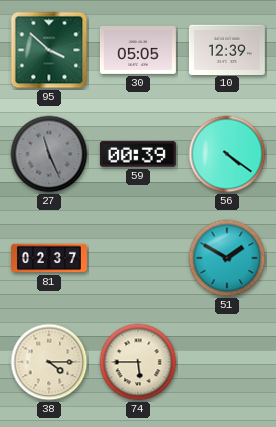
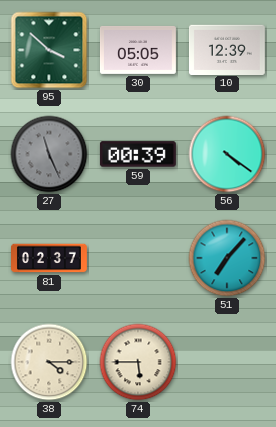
51: 1:50 -> 7:07
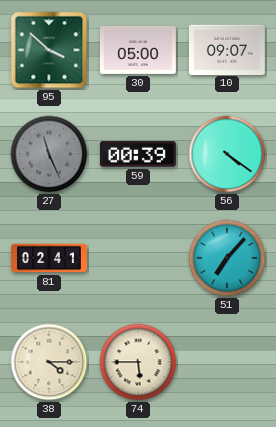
30: 05:05 -> 05:00
10: 12:39 -> 09:07
81: 02:37 -> 02:41
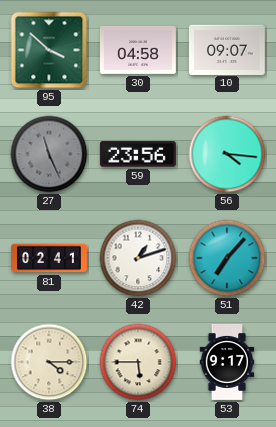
30: 05:00 -> 04:58
59: 00:39 -> 23:56
56: 4:21 -> 4:16
42: none -> 1:12
53: none -> 9:17
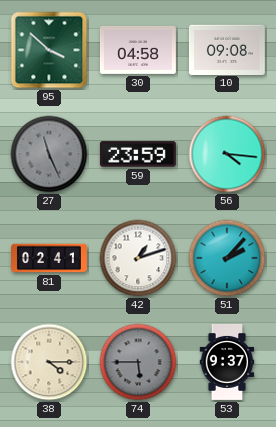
10: 09:07 -> 09:08
59: 23:56 -> 23:59
51: 7:07 -> 2:07
74 dial: cream -> grey
53: 9:17 -> 9:37
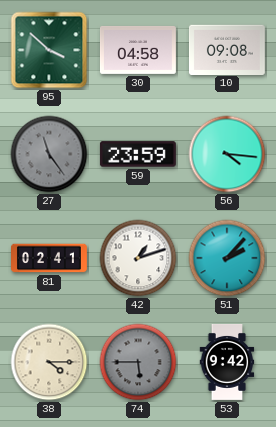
27: 11:26 -> 11:24
53: 9:37 -> 9:42
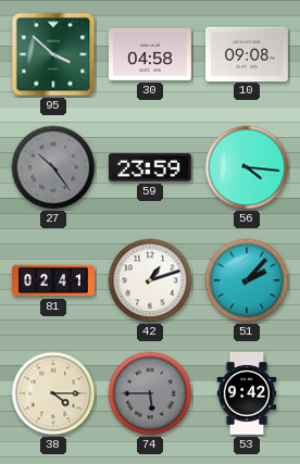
27: 11:24 -> 10:24
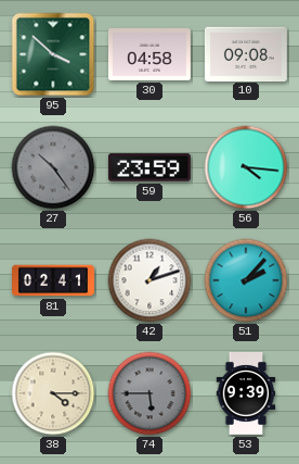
53: 9:42 -> 9:39
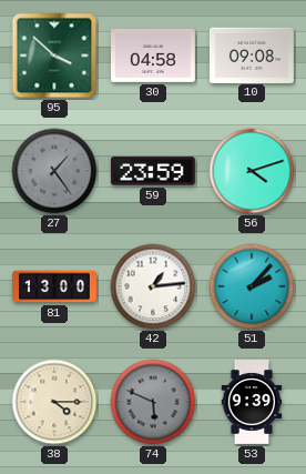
27: 10:24 -> 1:24
56: 4:16 -> 4:12
81: 02:41 -> 13:00
42: 1:12 -> 1:14
74: 5:45 -> 5:49
